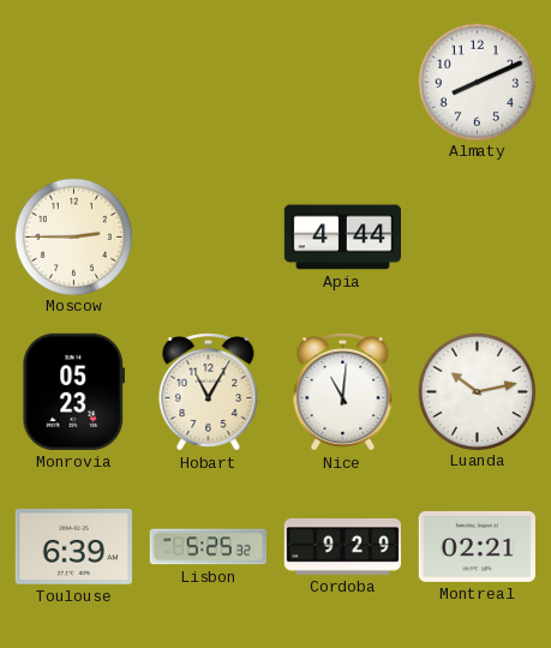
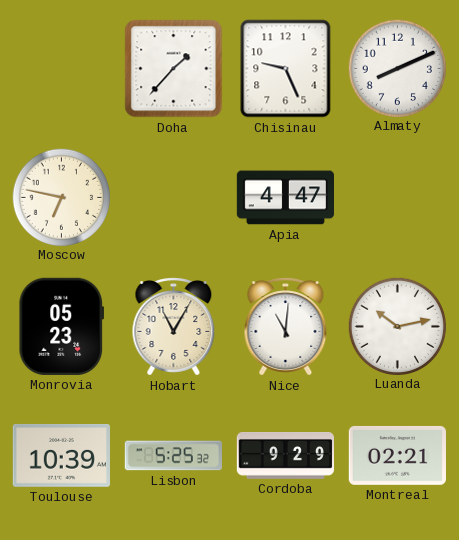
Doha: none -> 1:37
Chisinau: none -> 9:26
Moscow: 2:45 -> 6:47
Apia: 4:44 -> 4:47
Toulouse: 6:39 -> 10:39
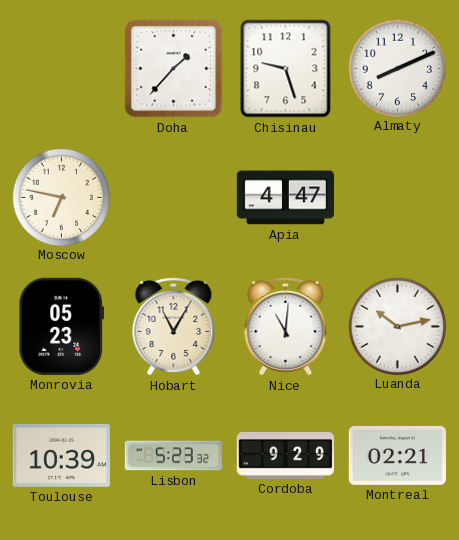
Chisinau: 9:26 -> 9:27
Lisbon: 5:25 -> 5:23
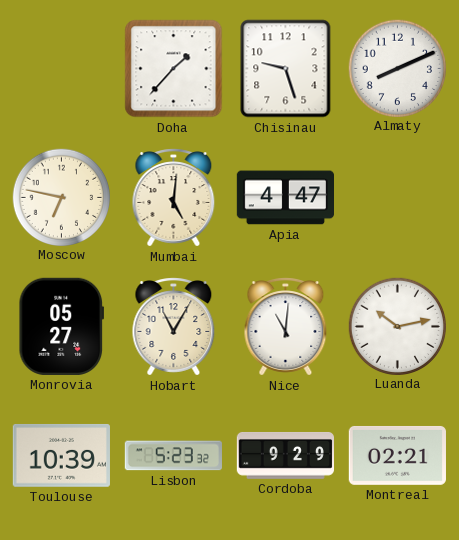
Mumbai: none -> 5:01
Monrovia: 05:23 -> 05:27
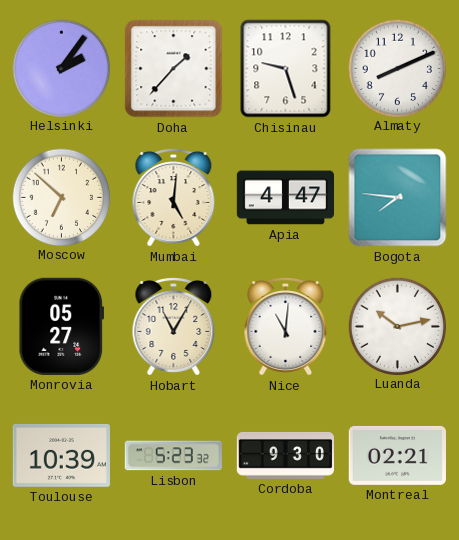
Helsinki: none -> 2:06
Moscow: 6:47 -> 6:52
Bogota: none -> 7:46
Cordoba: 9:29 -> 9:30
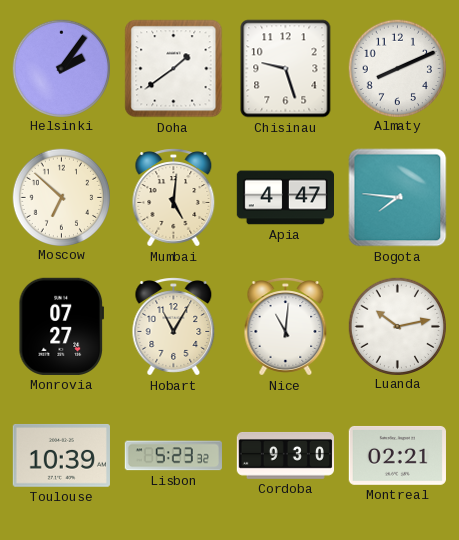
Doha: 1:37 -> 1:39
Monrovia: 05:27 -> 07:27
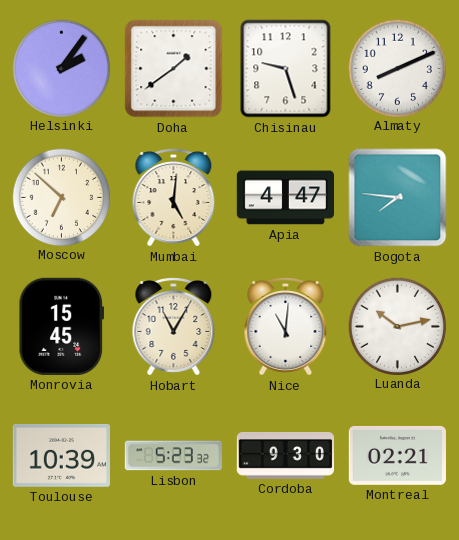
Monrovia: 07:27 -> 15:45
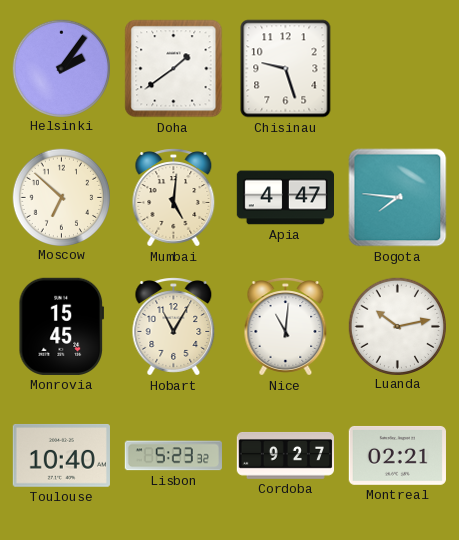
Almaty: 8:11 -> none
Toulouse: 10:39 -> 10:40
Cordoba: 9:30 -> 9:27
